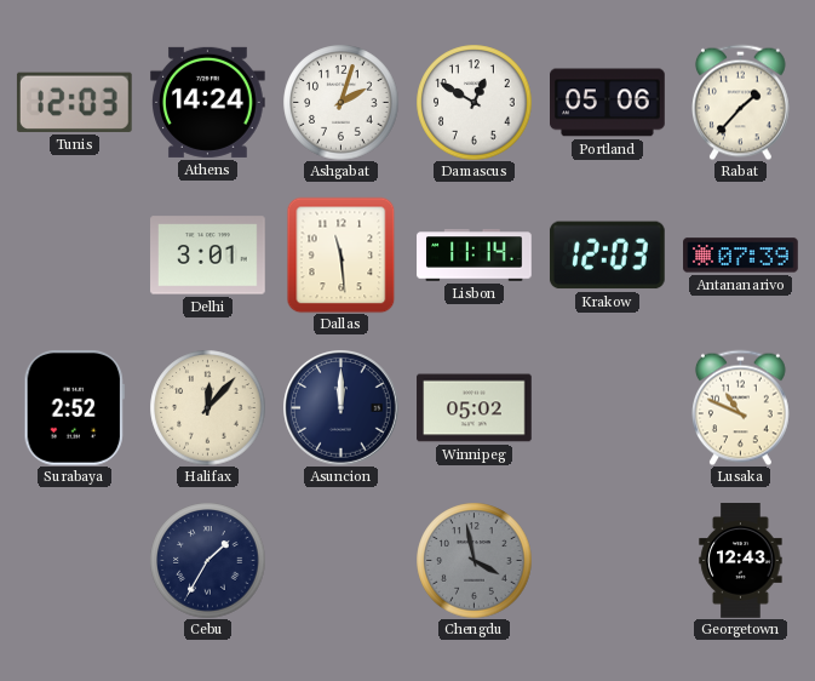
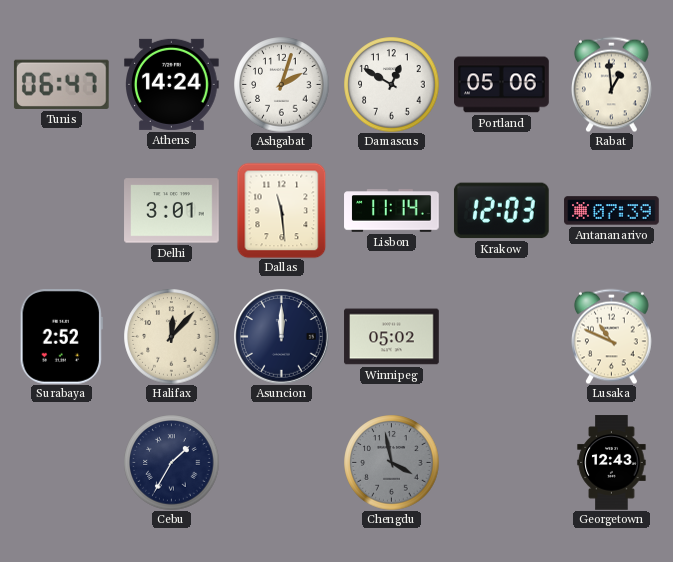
Tunis: 12:03 -> 06:47
Rabat: 1:37 -> 12:59
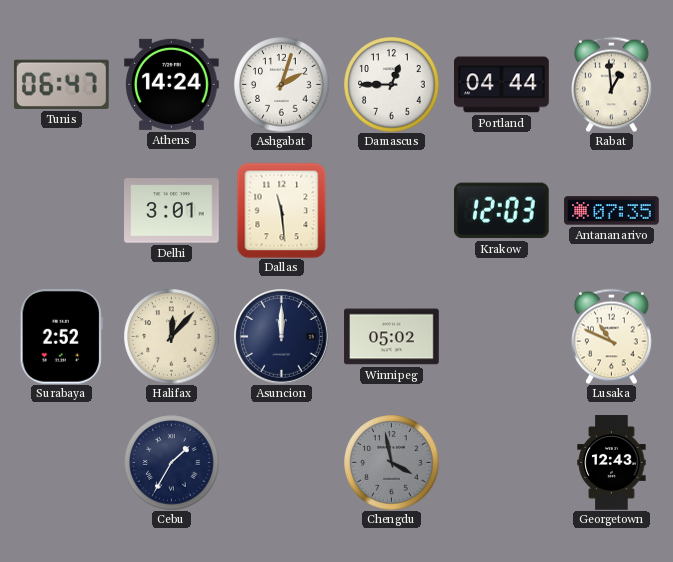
Damascus: 12:50 -> 12:45
Portland: 05:06 -> 04:44
Lisbon: 11:14 -> none
Antananarivo: 07:39 -> 07:35
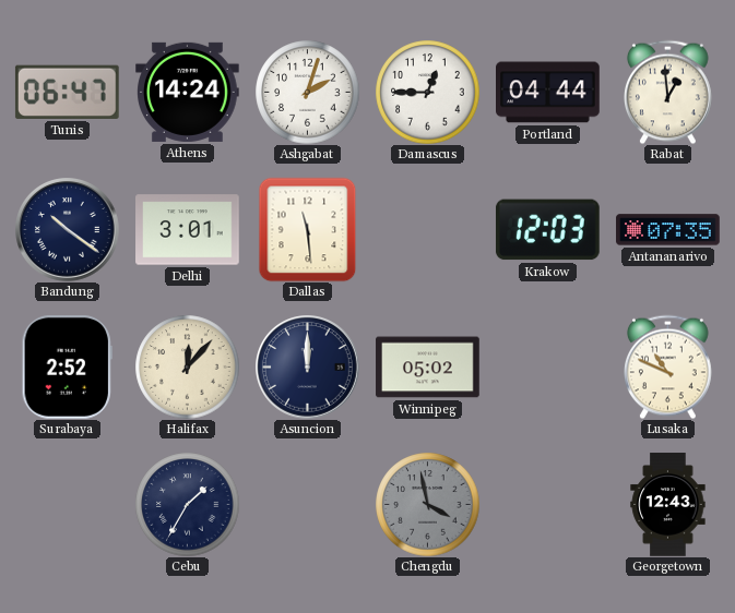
Bandung: none -> 10:21
